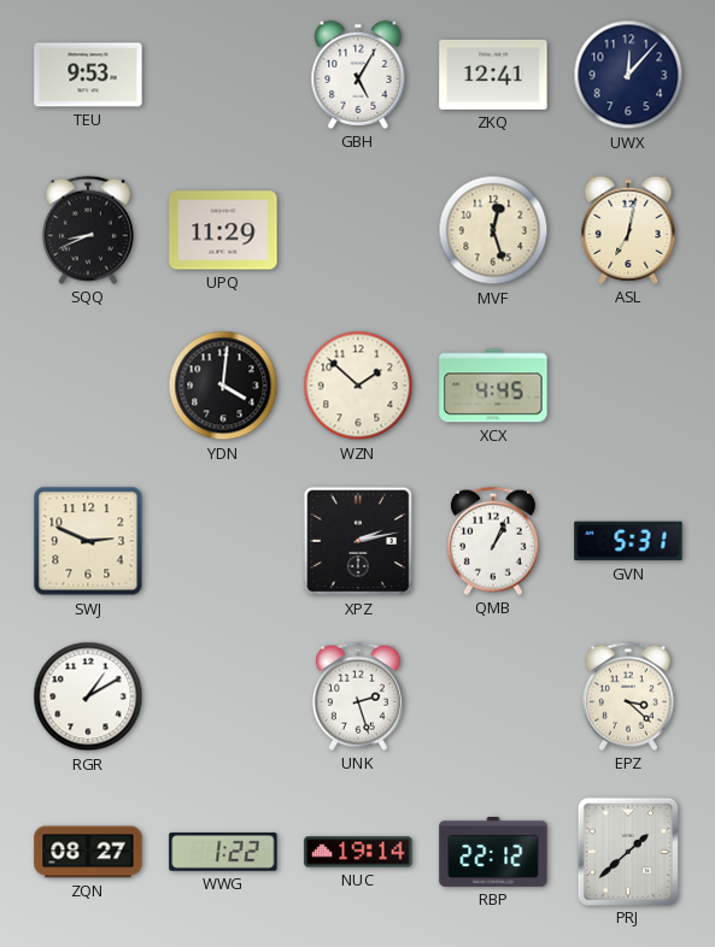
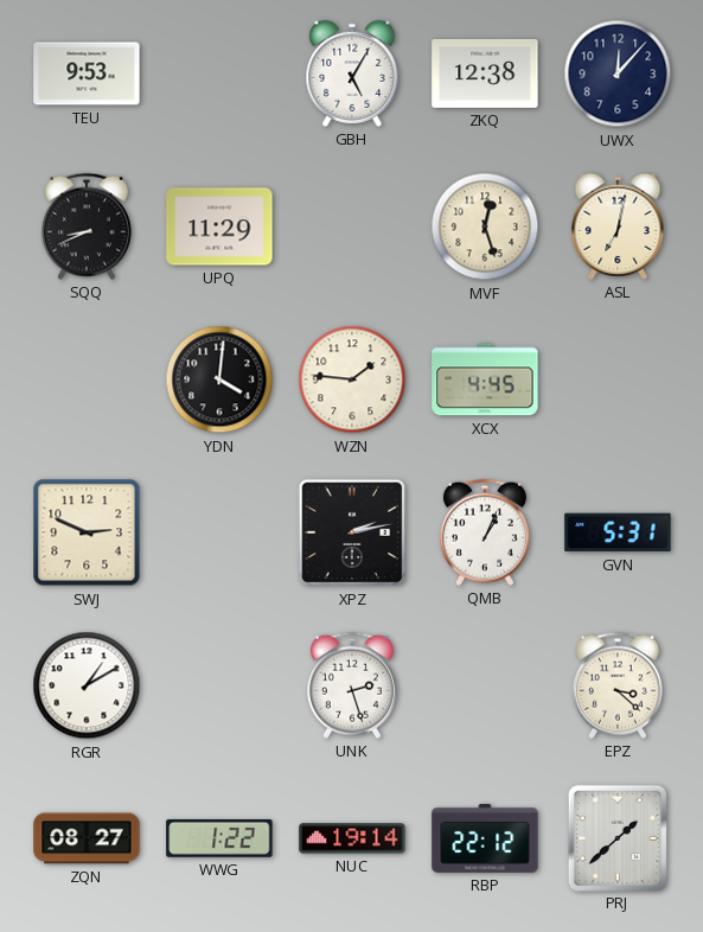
ZKQ: 12:41 -> 12:38
WZN: 1:52 -> 1:46
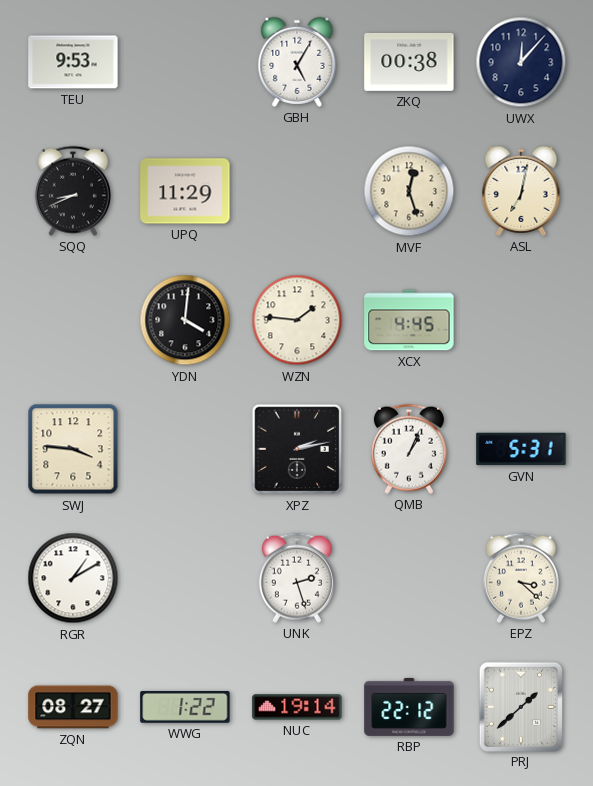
ZKQ: 12:38 -> 00:38
SWJ: 2:49 -> 3:46
